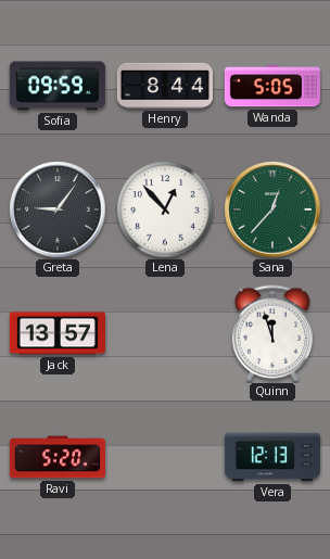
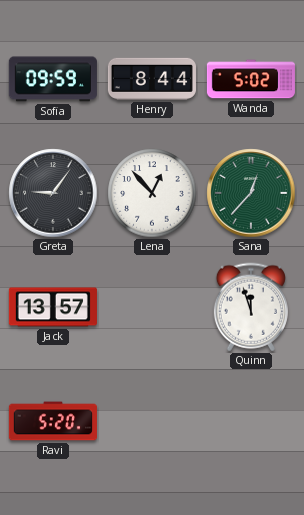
Wanda: 5:05 -> 5:02
Vera: 12:13 -> none
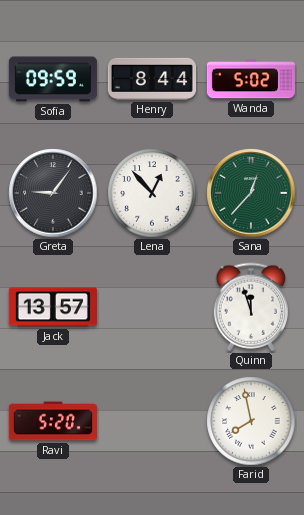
Farid: none -> 7:58
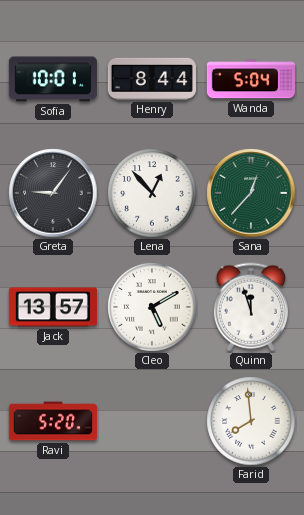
Sofia: 09:59 -> 10:01
Wanda: 5:02 -> 5:04
Cleo: none -> 5:10
Farid: 7:58 -> 7:59
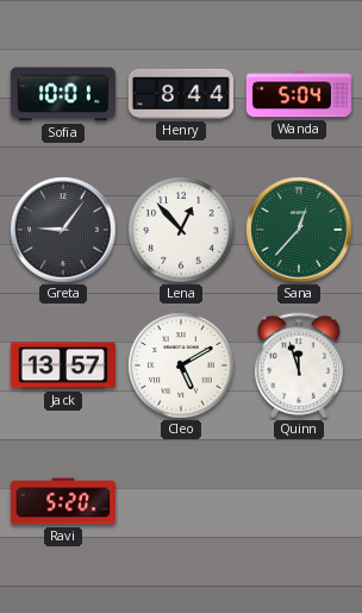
Farid: 7:59 -> none
